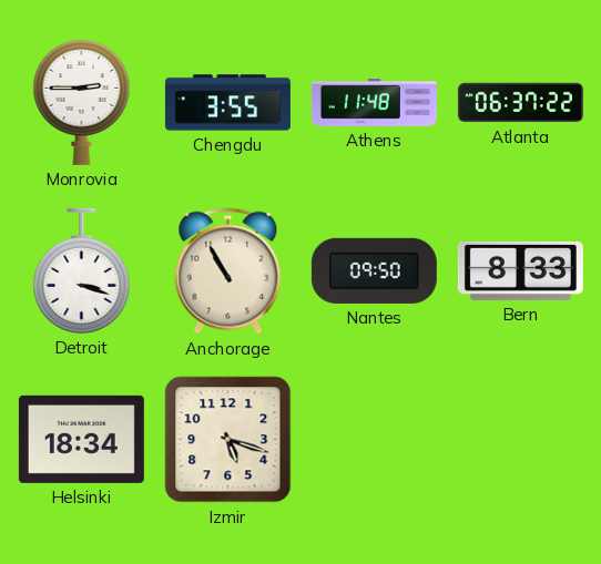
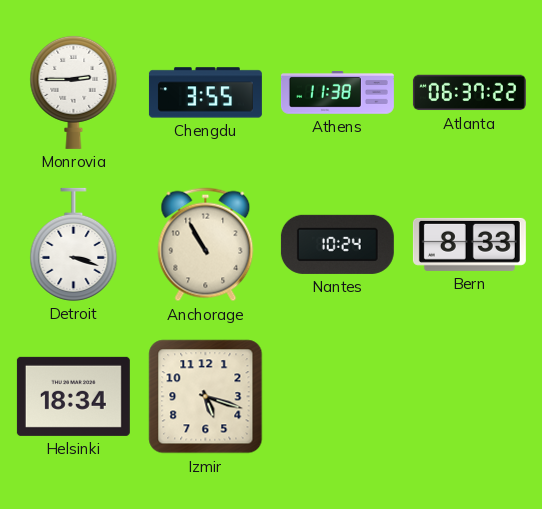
Athens: 11:48 -> 11:38
Nantes: 09:50 -> 10:24
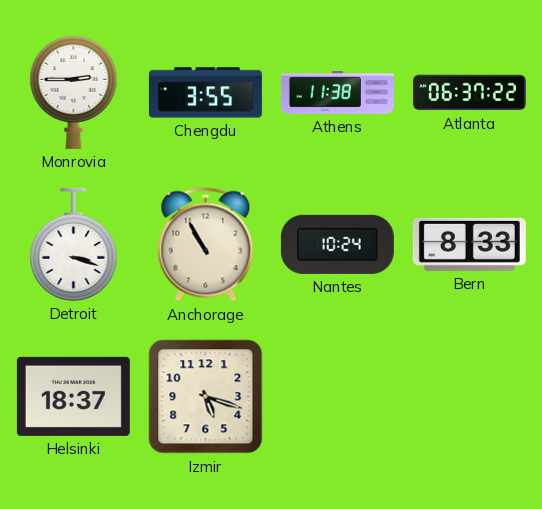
Helsinki: 18:34 -> 18:37
